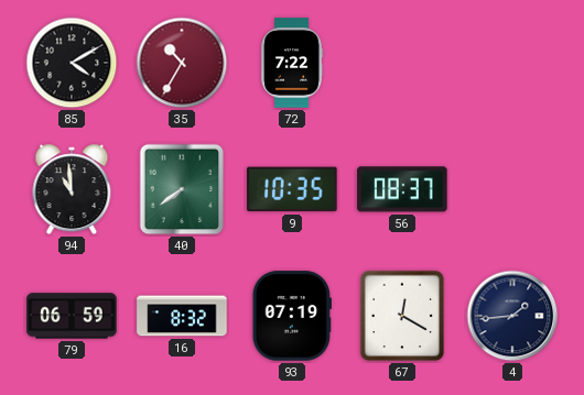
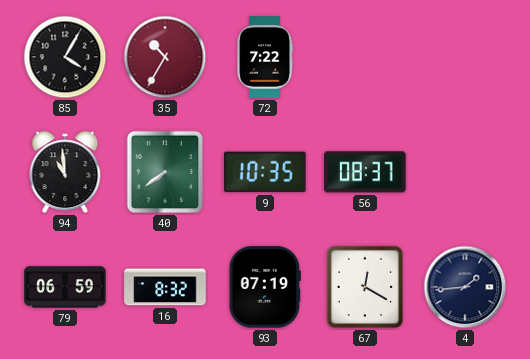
85: 4:10 -> 4:05
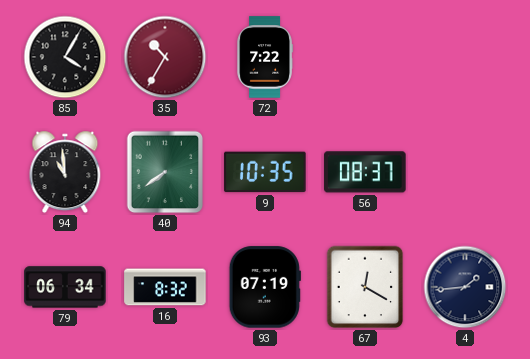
79: 06:59 -> 06:34
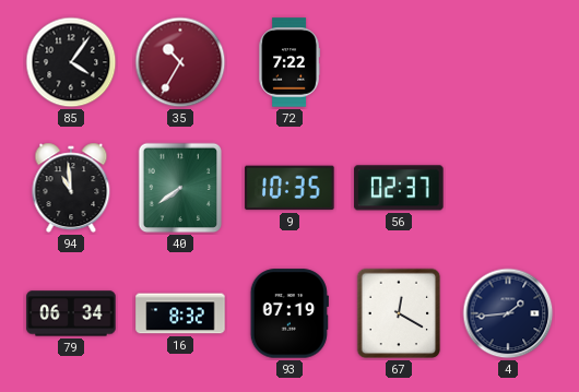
85: 4:05 -> 4:06
56: 08:37 -> 02:37
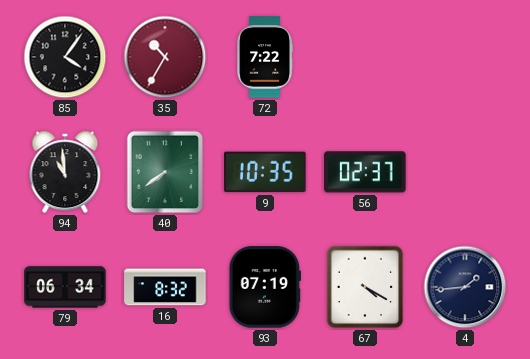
67: 12:20 -> 4:20
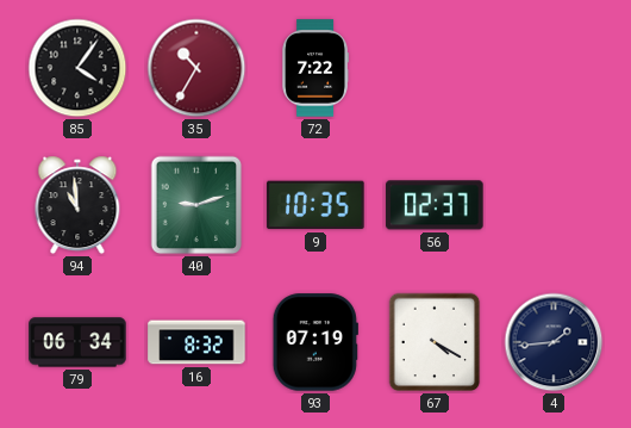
40: 7:39 -> 9:12
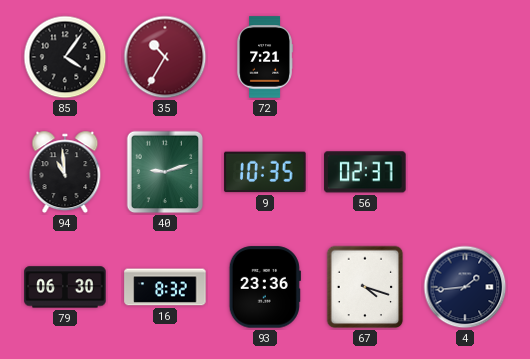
72: 7:22 -> 7:21
79: 06:34 -> 06:30
93: 07:19 -> 23:36
67: 4:20 -> 4:18
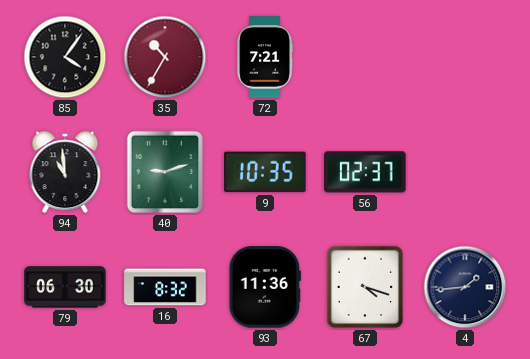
93: 23:36 -> 11:36
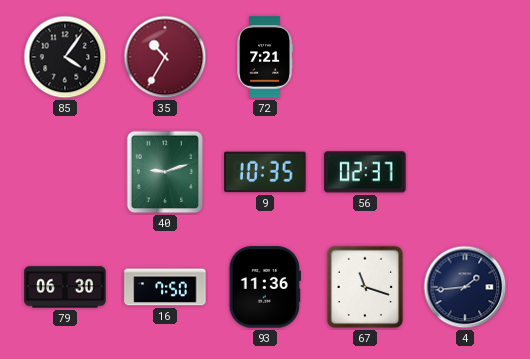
94: 10:59 -> none
16: 8:32 -> 7:50
67: 4:18 -> 11:18
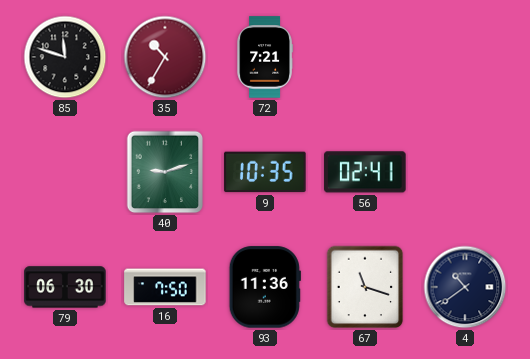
85: 4:06 -> 11:48
56: 02:37 -> 02:41
4: 1:44 -> 10:39
